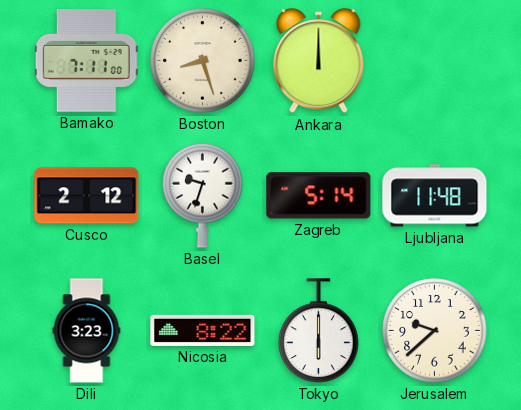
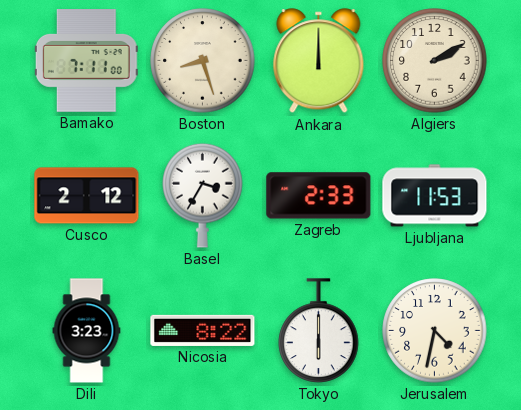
Algiers: none -> 2:10
Basel: 9:33 -> 3:35
Zagreb: 5:14 -> 2:33
Ljubljana: 11:48 -> 11:53
Jerusalem: 9:38 -> 4:32
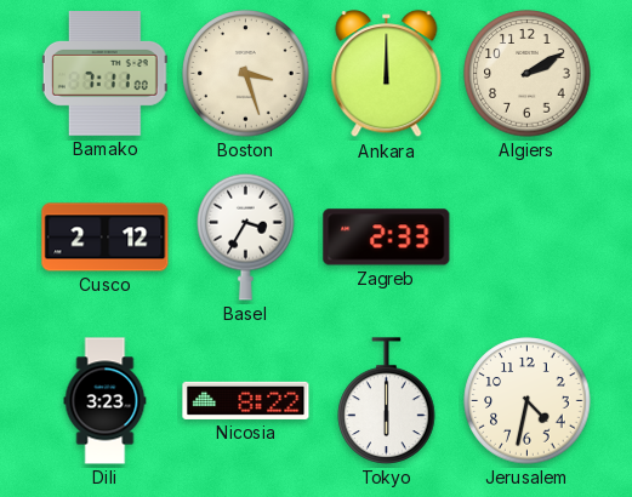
Boston: 8:27 -> 3:27
Ljubljana: 11:53 -> none
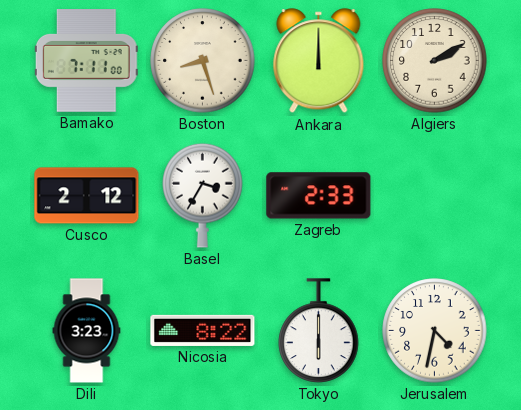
Boston: 3:27 -> 8:27
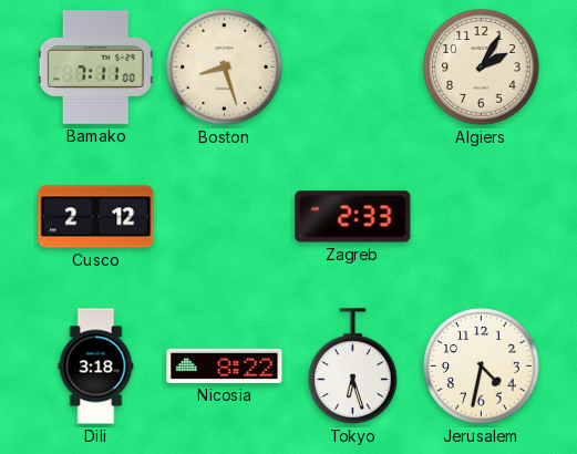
Ankara: 12:00 -> none
Algiers: 2:10 -> 2:05
Basel: 3:35 -> none
Dili: 3:23 -> 3:18
Tokyo: 6:00 -> 6:27
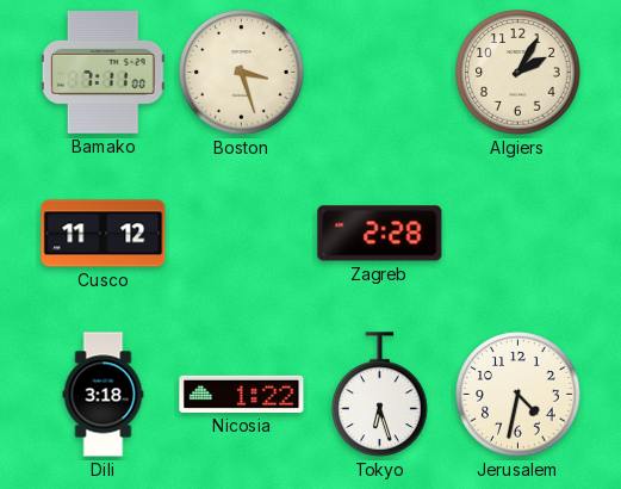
Boston: 8:27 -> 3:27
Cusco: 2:12 -> 11:12
Zagreb: 2:33 -> 2:28
Nicosia: 8:22 -> 1:22
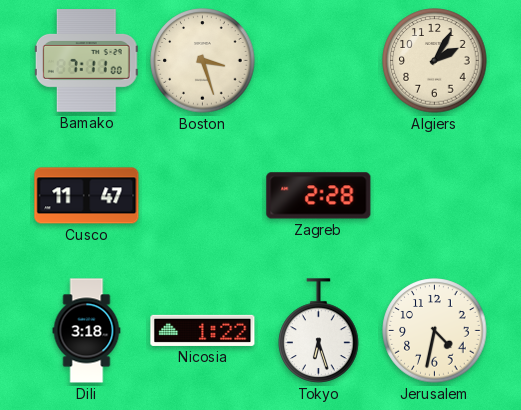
Cusco: 11:12 -> 11:47
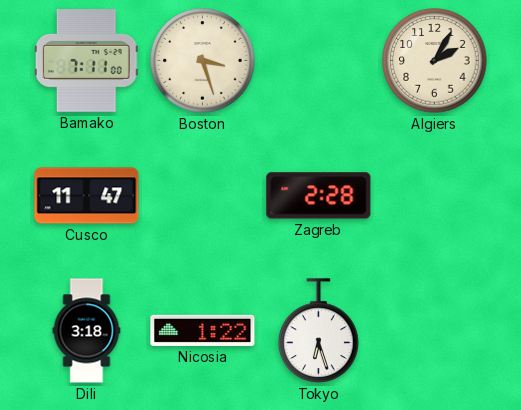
Jerusalem: 4:32 -> none
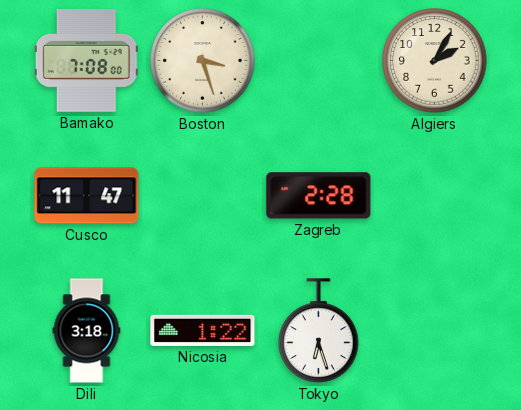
Bamako: 7:11 -> 7:08
